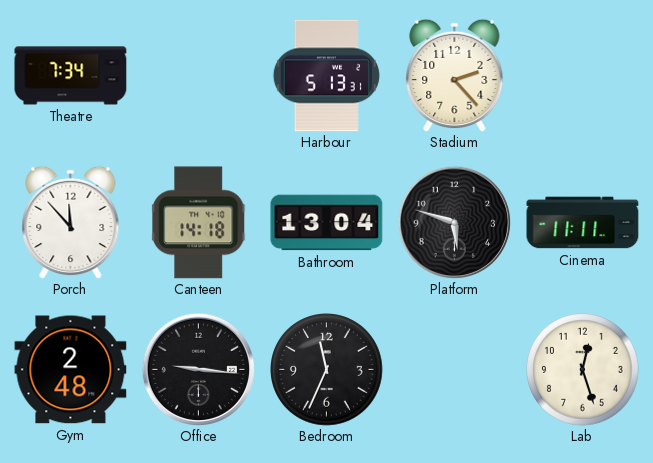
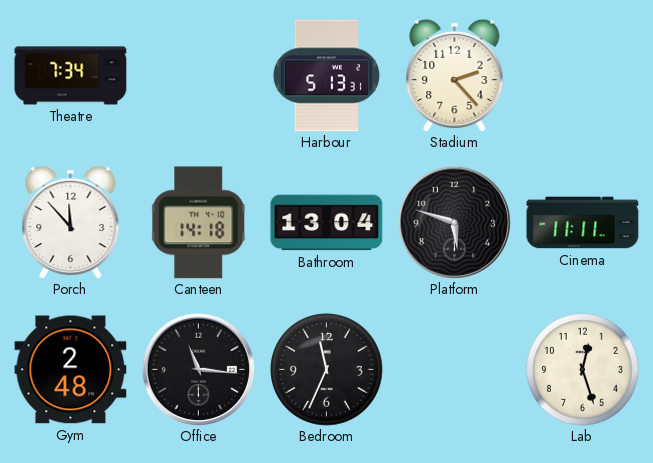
Office: 9:16 -> 11:16
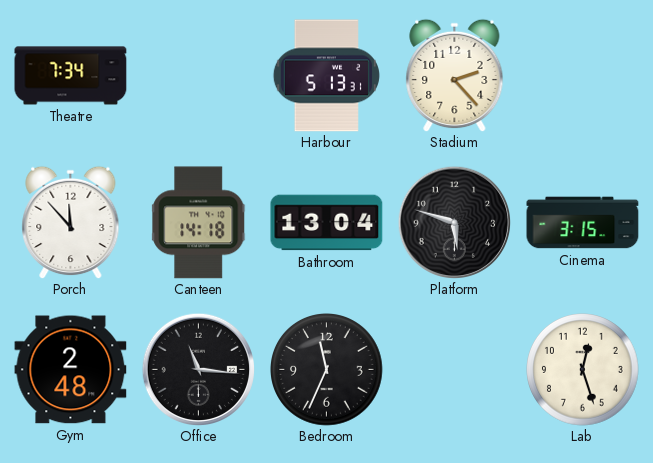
Cinema: 11:11 -> 3:15
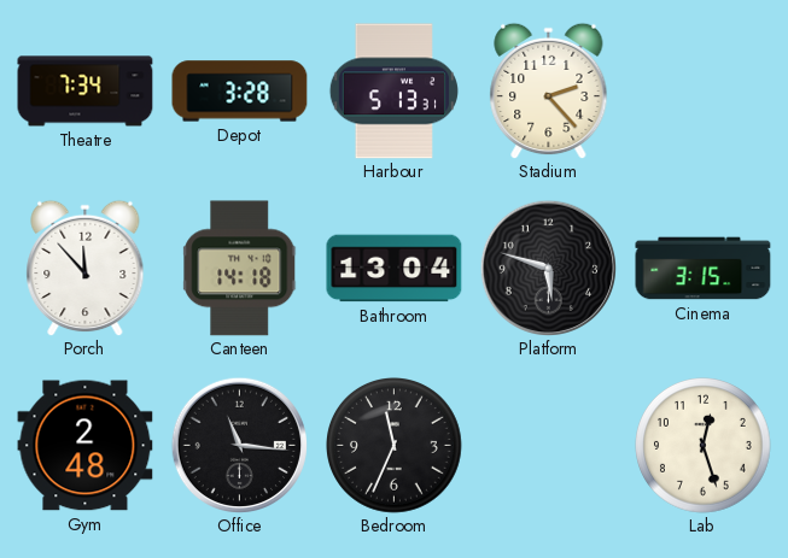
Depot: none -> 3:28
